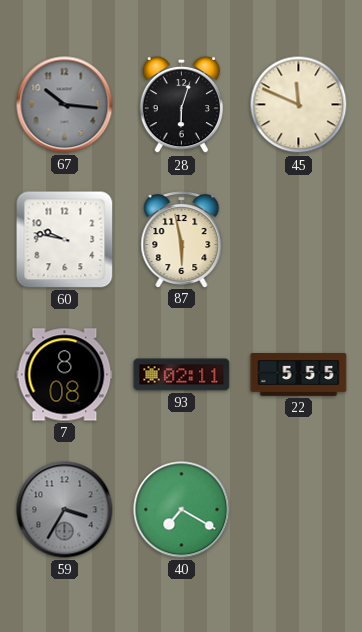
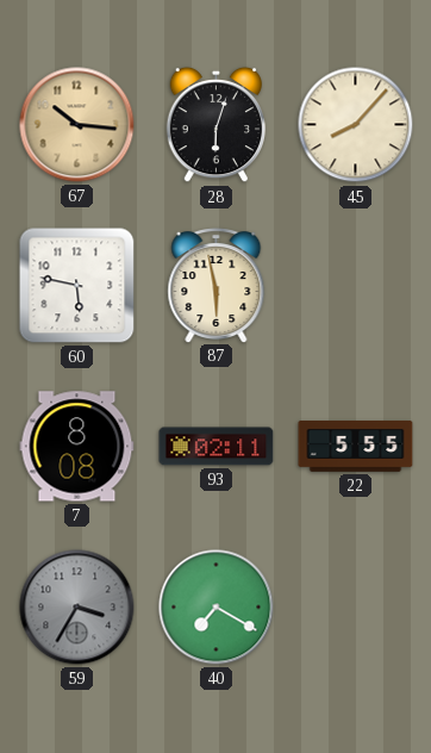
67 dial: grey -> champagne
45: 11:49 -> 8:07
60: 9:47 -> 5:47
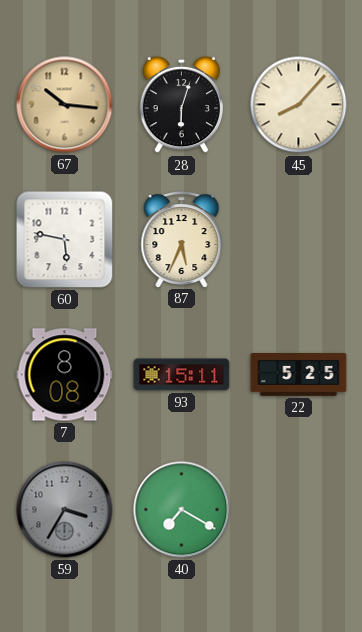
87: 5:58 -> 5:34
93: 02:11 -> 15:11
22: 5:55 -> 5:25
